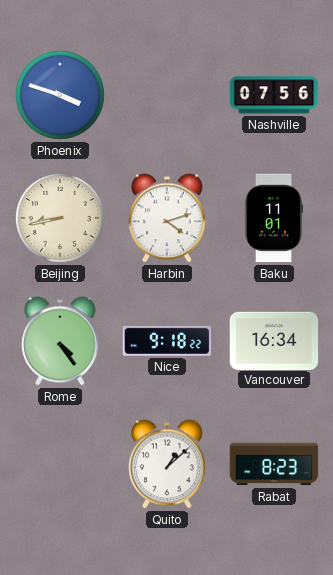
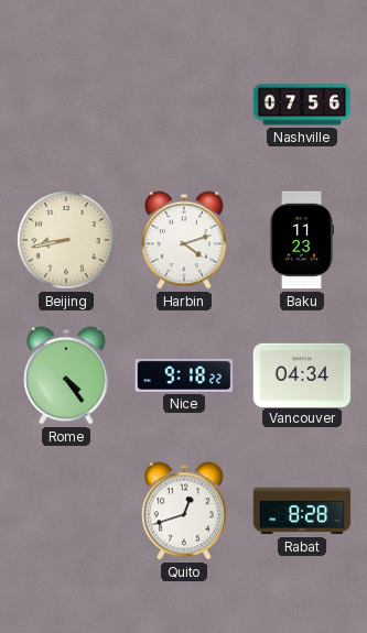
Phoenix: 3:48 -> none
Baku: 11:01 -> 11:23
Vancouver: 16:34 -> 04:34
Quito: 1:08 -> 12:42
Rabat: 8:23 -> 8:28
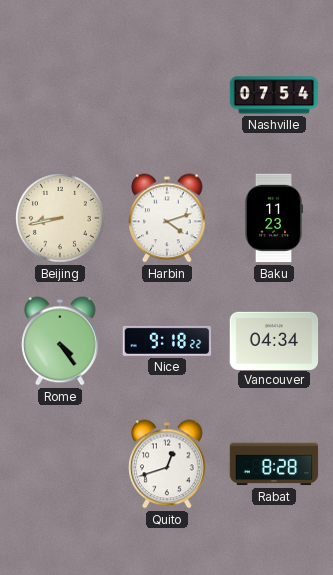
Nashville: 07:56 -> 07:54
